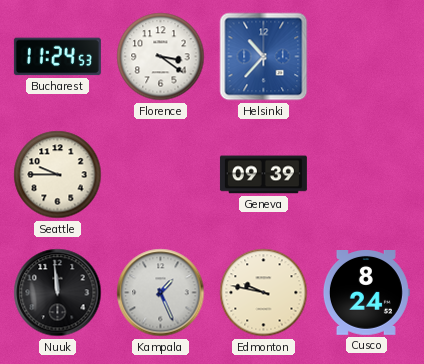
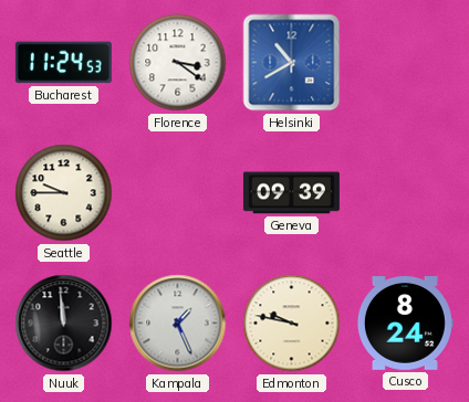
Helsinki: 10:37 -> 10:40
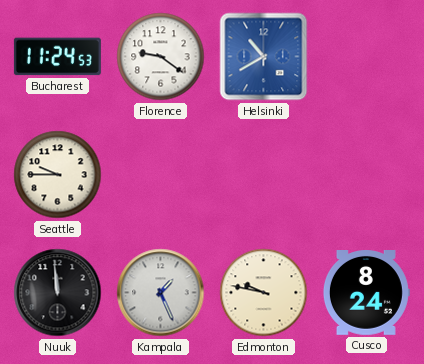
Florence: 3:21 -> 9:21
Geneva: 09:39 -> none
